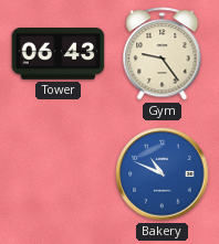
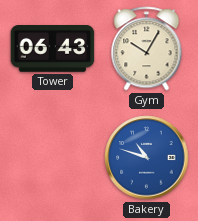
Gym: 9:24 -> 10:05
Bakery: 10:49 -> 10:48
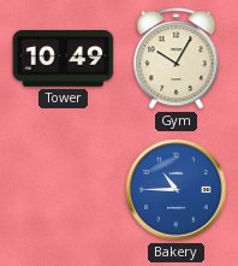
Tower: 06:43 -> 10:49
Bakery: 10:48 -> 10:45
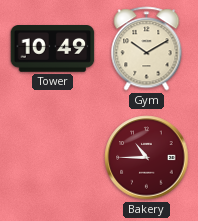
Gym: 10:05 -> 10:10
Bakery dial: blue -> burgundy
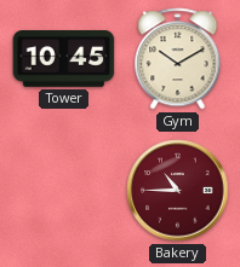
Tower: 10:49 -> 10:45
